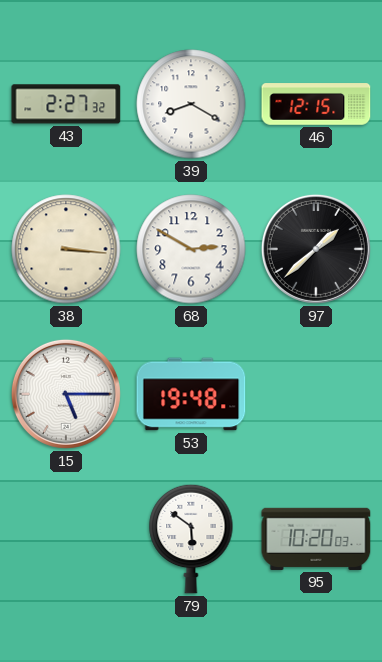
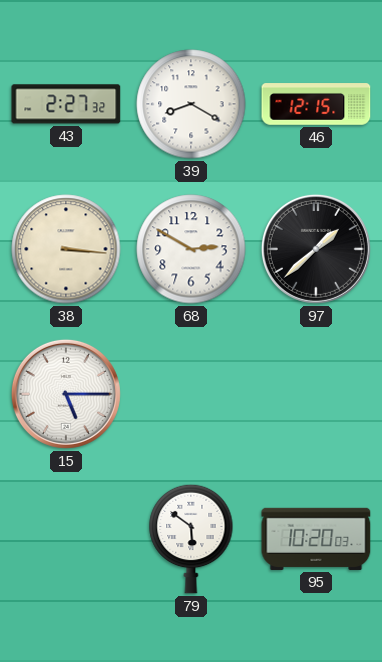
53: 19:48 -> none
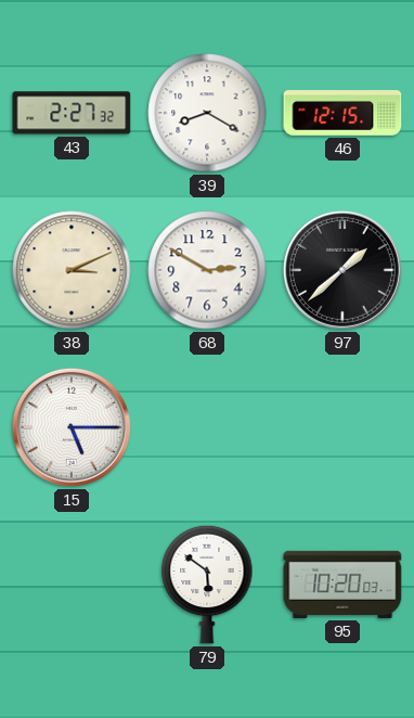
38: 3:16 -> 3:11
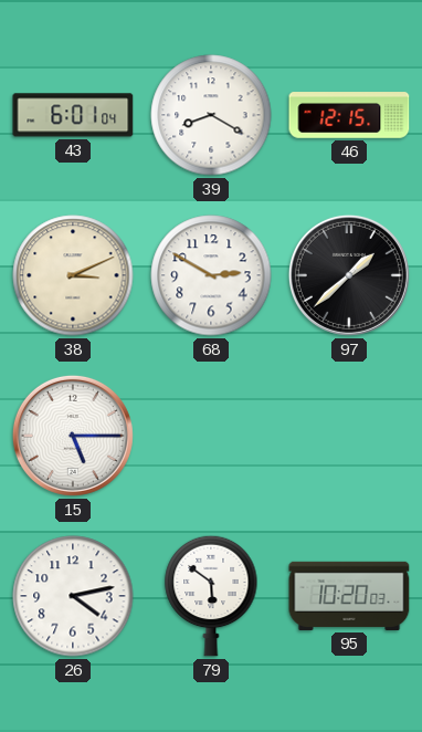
43: 2:27 -> 6:01
26: none -> 4:13
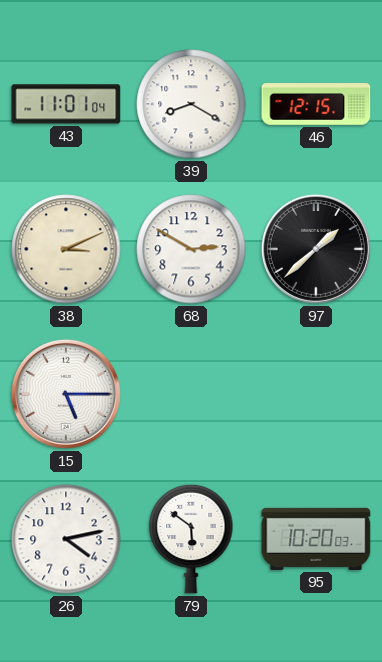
43: 6:01 -> 11:01
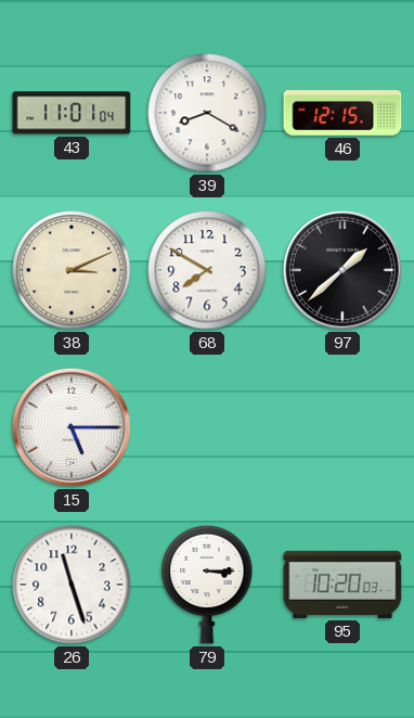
68: 2:50 -> 7:50
26: 4:13 -> 11:27
79: 5:51 -> 3:15
